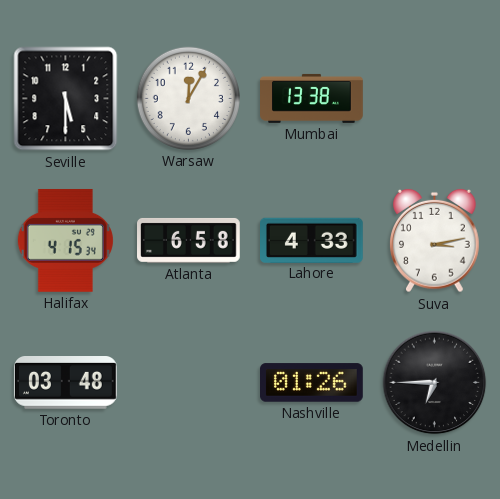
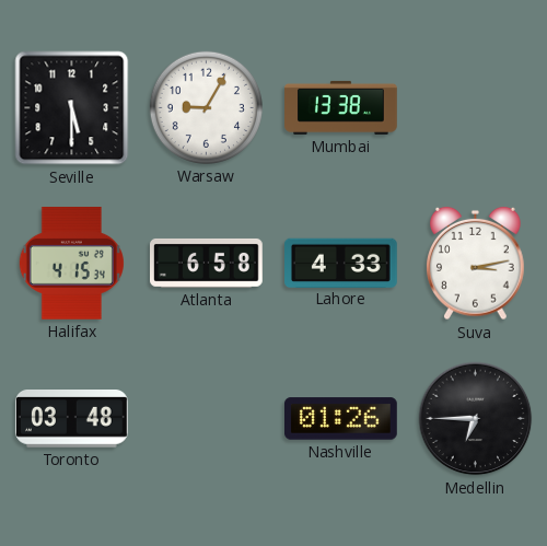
Warsaw: 12:05 -> 9:05
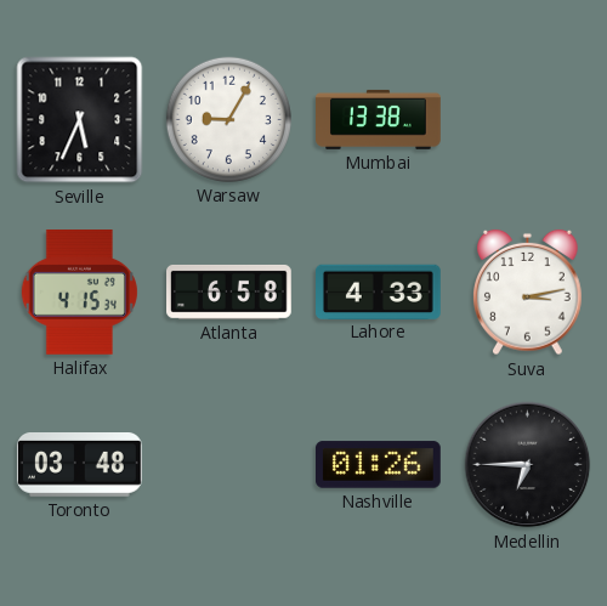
Seville: 5:30 -> 5:34
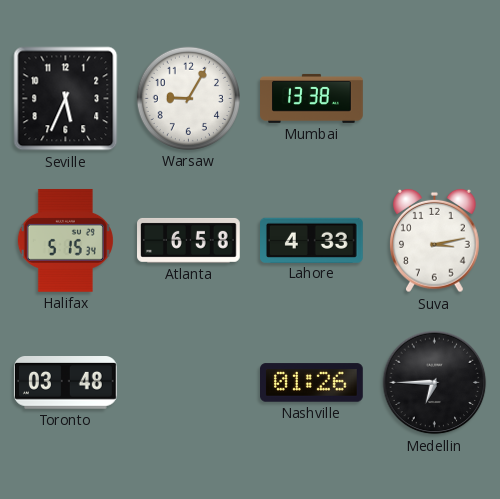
Halifax: 4:15 -> 5:15
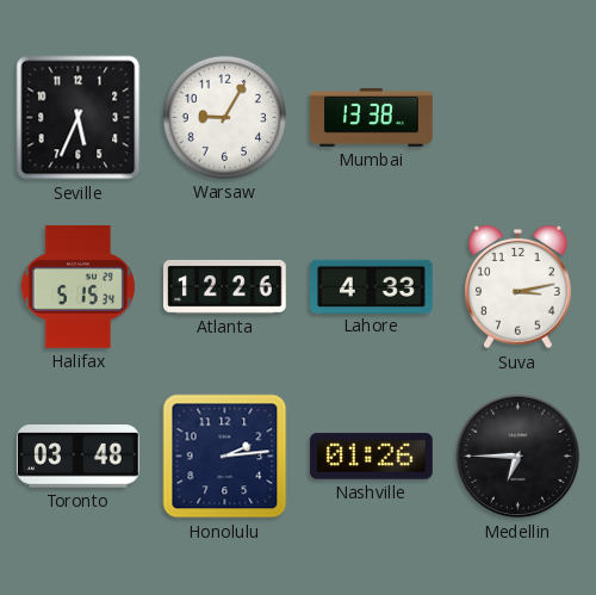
Atlanta: 6:58 -> 12:26
Honolulu: none -> 2:14
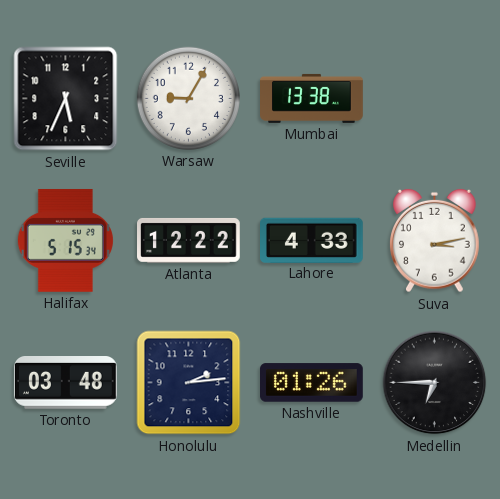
Atlanta: 12:26 -> 12:22
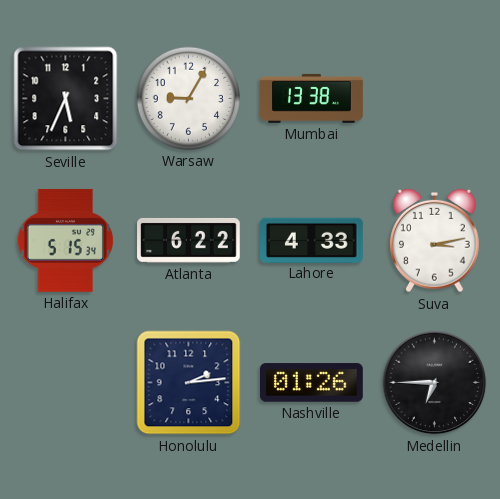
Atlanta: 12:22 -> 6:22
Toronto: 03:48 -> none
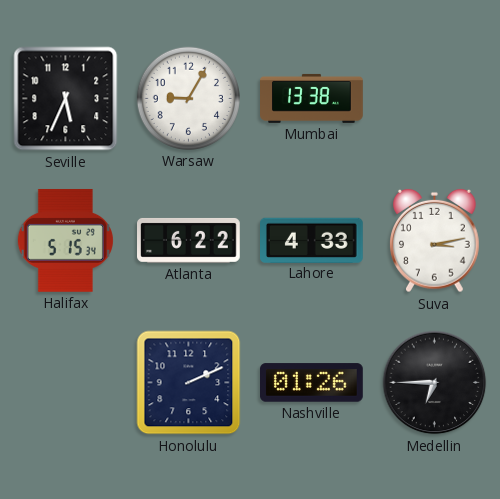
Honolulu: 2:14 -> 2:11
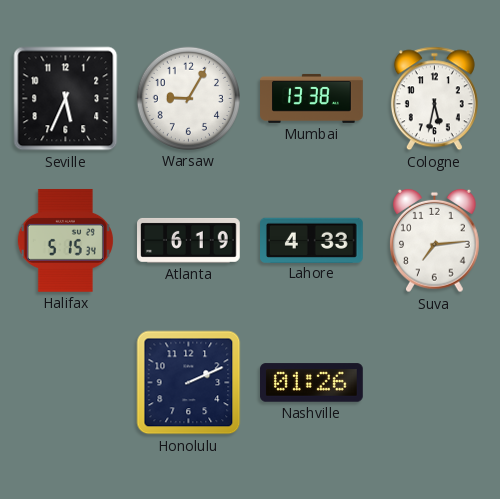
Cologne: none -> 5:32
Atlanta: 6:22 -> 6:19
Suva: 3:13 -> 7:14
Medellin: 6:45 -> none
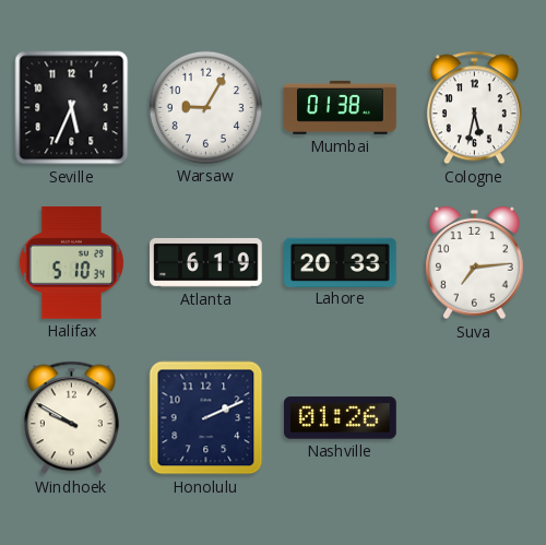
Mumbai: 13:38 -> 01:38
Halifax: 5:15 -> 5:10
Lahore: 4:33 -> 20:33
Windhoek: none -> 9:50
